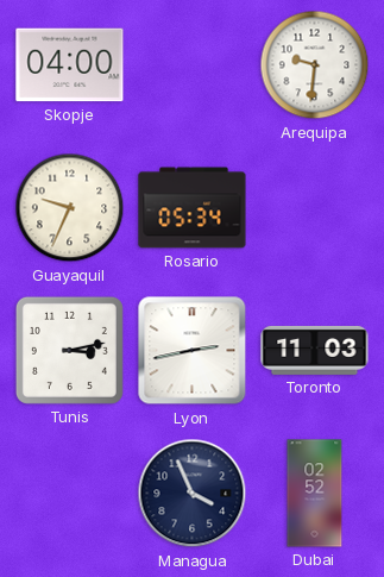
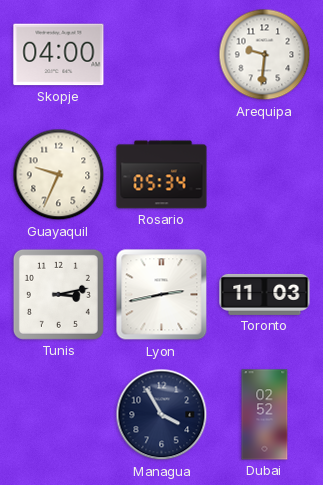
Managua: 3:56 -> 3:55
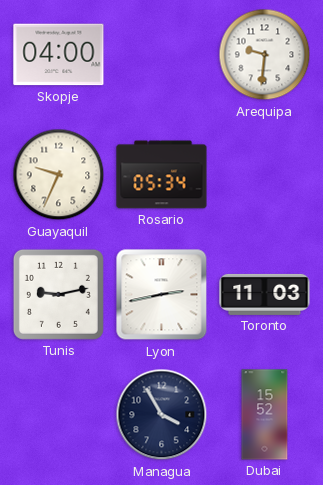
Tunis: 3:13 -> 9:13
Dubai: 02:52 -> 15:52
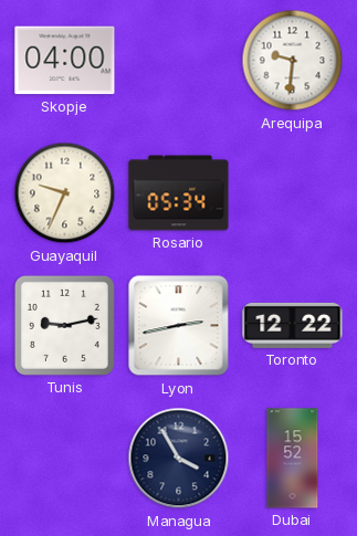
Toronto: 11:03 -> 12:22
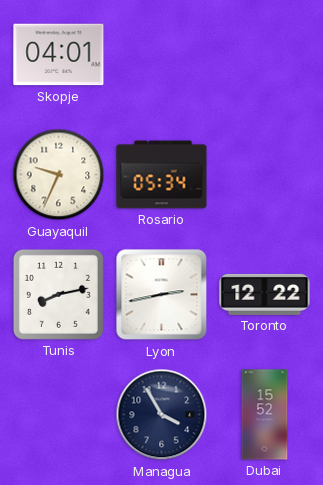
Skopje: 04:00 -> 04:01
Arequipa: 9:31 -> none
Tunis: 9:13 -> 8:13
